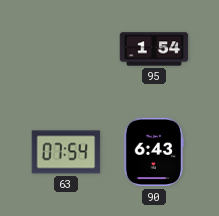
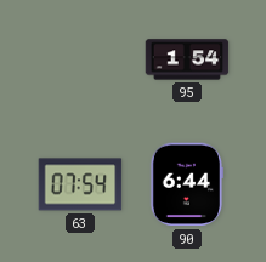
90: 6:43 -> 6:44
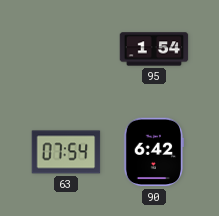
90: 6:44 -> 6:42
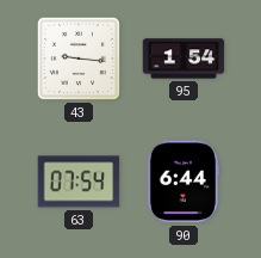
43: none -> 9:16
90: 6:42 -> 6:44
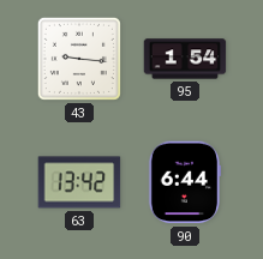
63: 07:54 -> 13:42
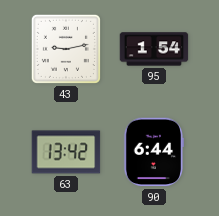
43: 9:16 -> 9:13
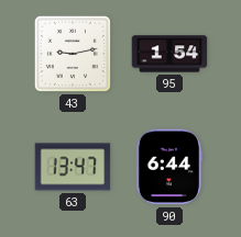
63: 13:42 -> 13:47
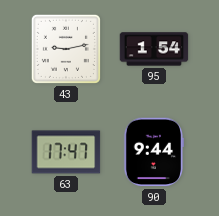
63: 13:47 -> 17:47
90: 6:44 -> 9:44
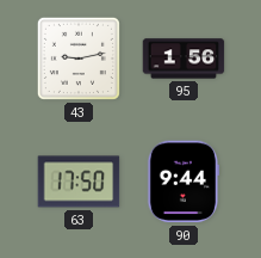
95: 1:54 -> 1:56
63: 17:47 -> 17:50
